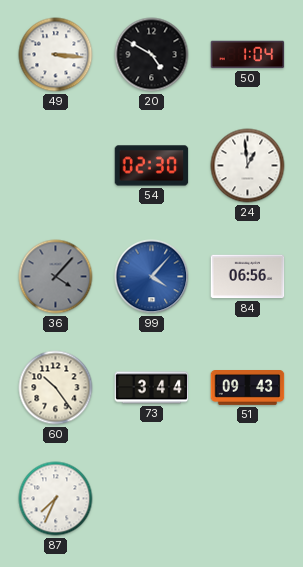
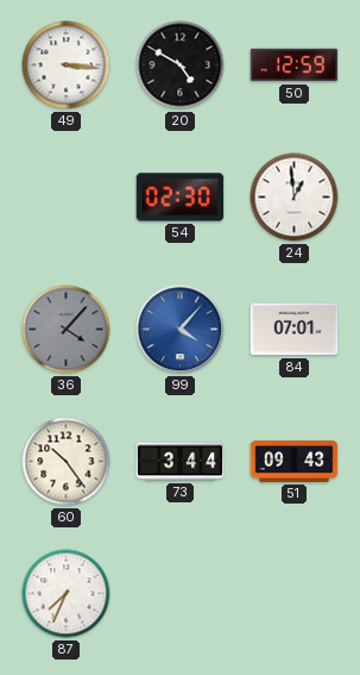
50: 1:04 -> 12:59
84: 06:56 -> 07:01
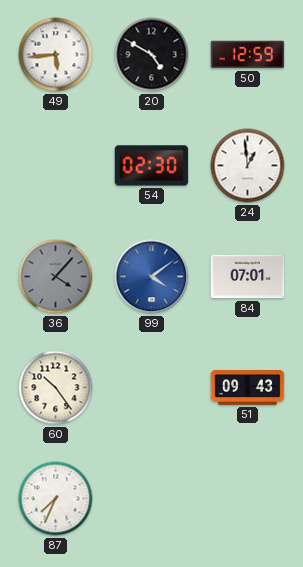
49: 3:16 -> 5:44
99: 4:07 -> 4:09
73: 3:44 -> none
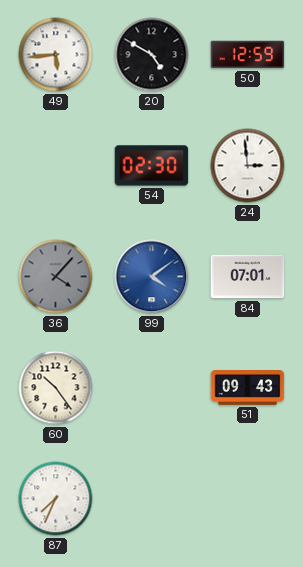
24: 12:59 -> 2:59
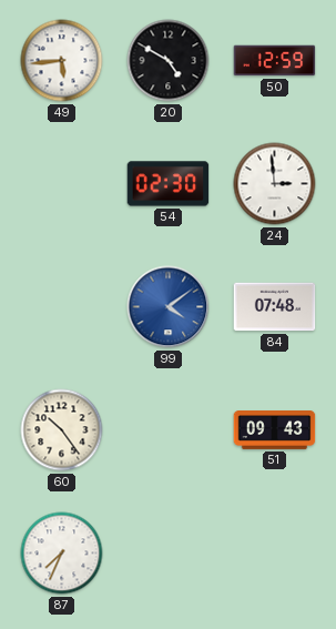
36: 4:07 -> none
84: 07:01 -> 07:48
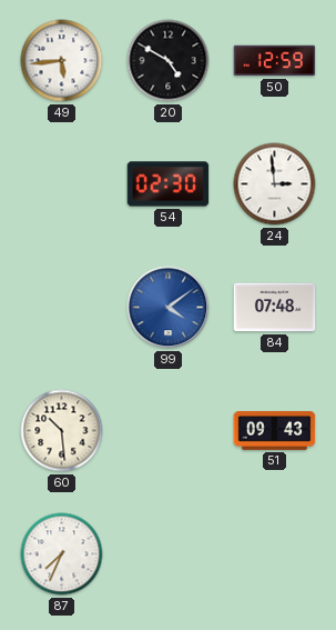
60: 10:24 -> 10:29
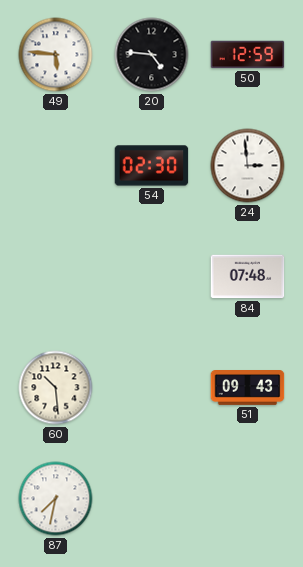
49: 5:44 -> 5:46
20: 4:50 -> 4:46
99: 4:09 -> none
87: 7:34 -> 7:32
